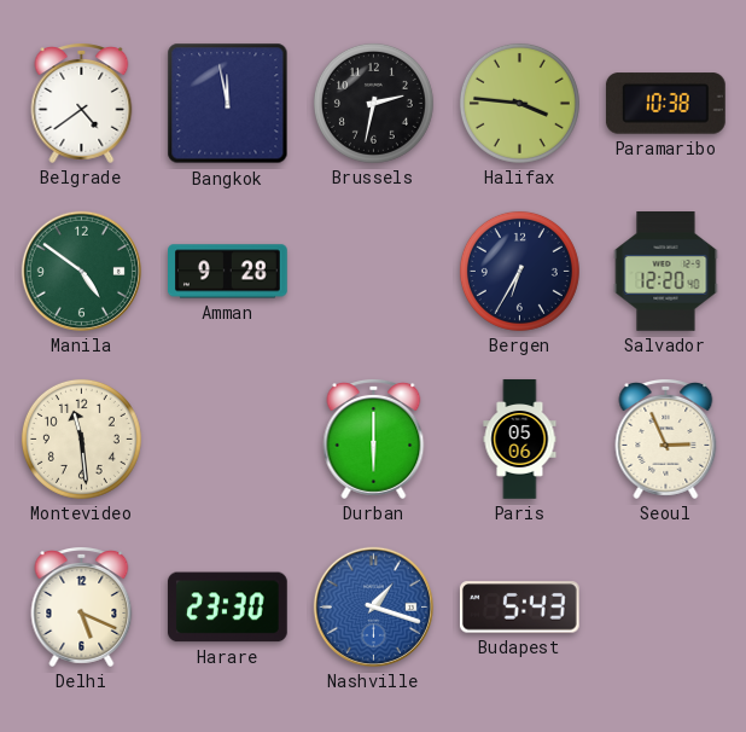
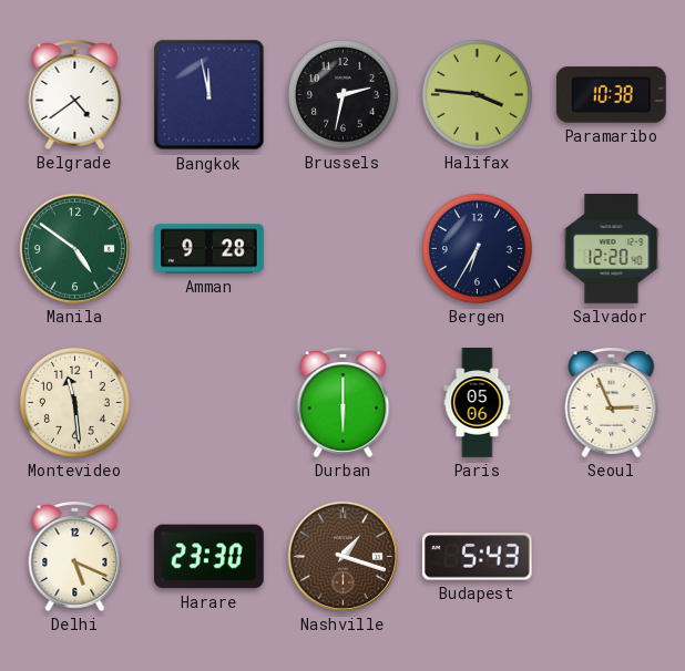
Nashville dial: blue -> brown
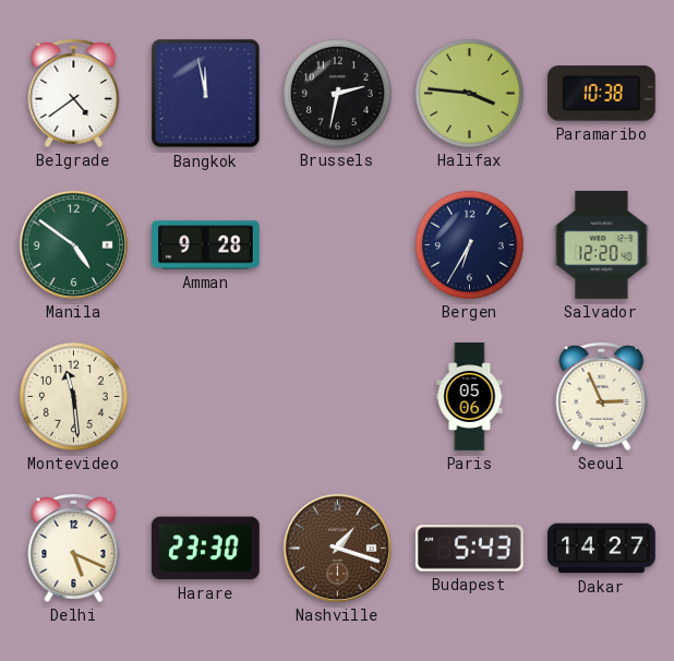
Durban: 6:00 -> none
Dakar: none -> 14:27
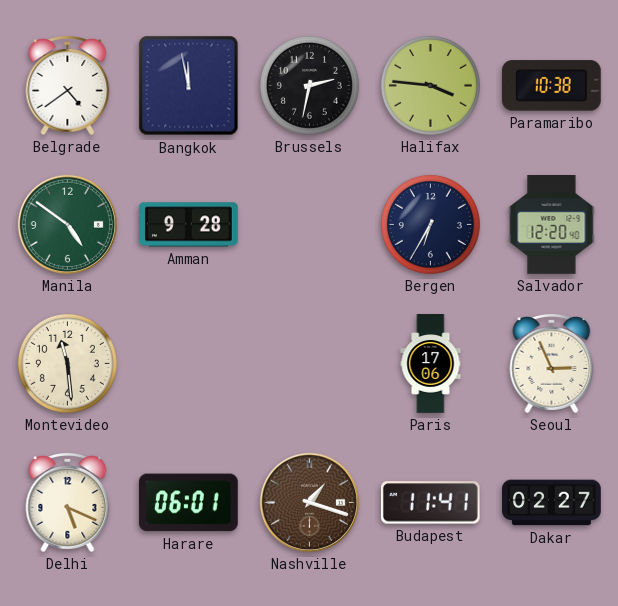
Paris: 05:06 -> 17:06
Harare: 23:30 -> 06:01
Budapest: 5:43 -> 11:41
Dakar: 14:27 -> 02:27
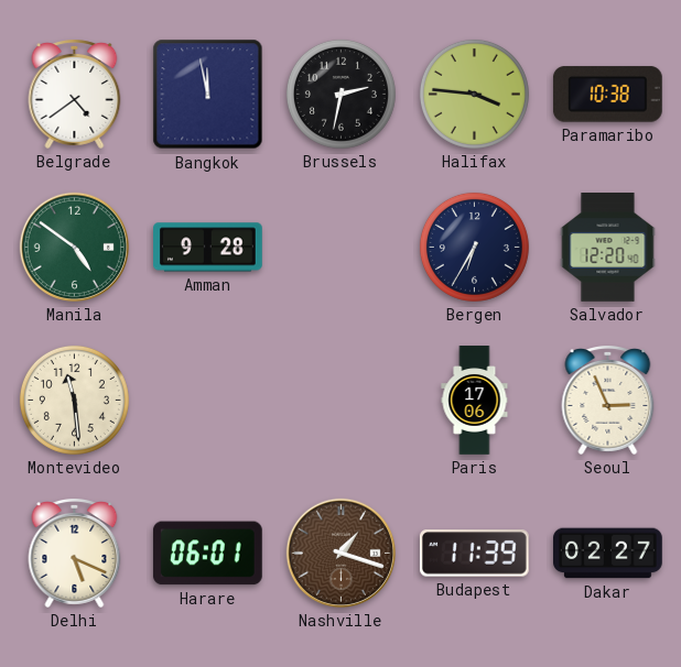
Budapest: 11:41 -> 11:39
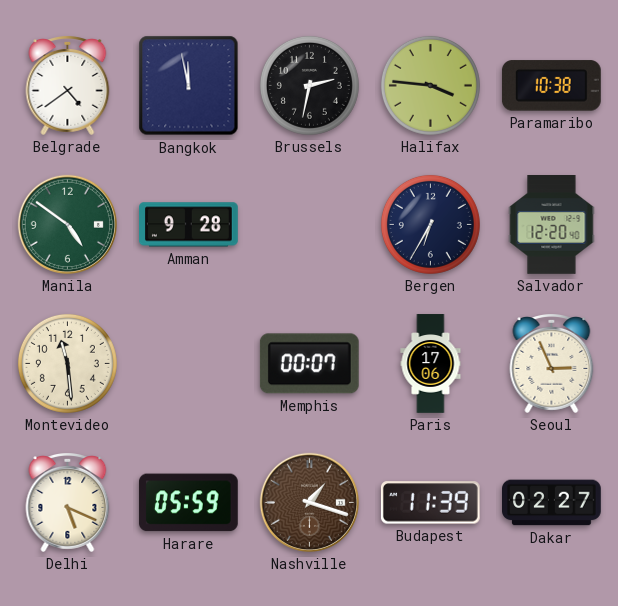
Memphis: none -> 00:07
Harare: 06:01 -> 05:59
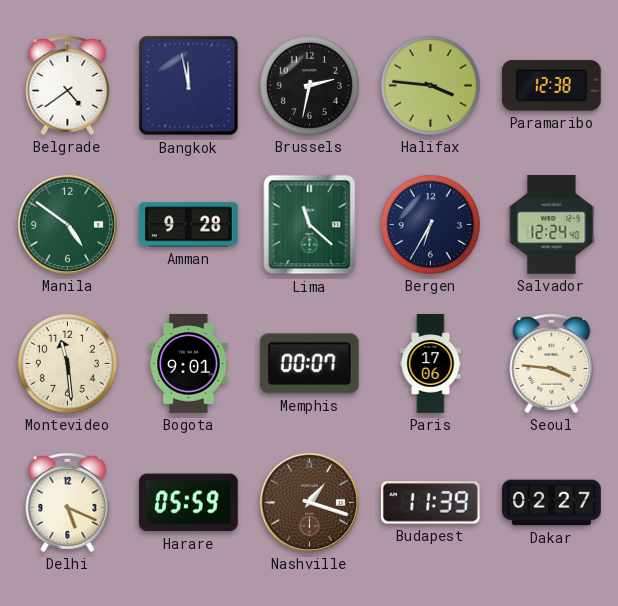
Paramaribo: 10:38 -> 12:38
Lima: none -> 11:22
Salvador: 12:20 -> 12:24
Bogota: none -> 9:01
Seoul: 2:56 -> 3:46
